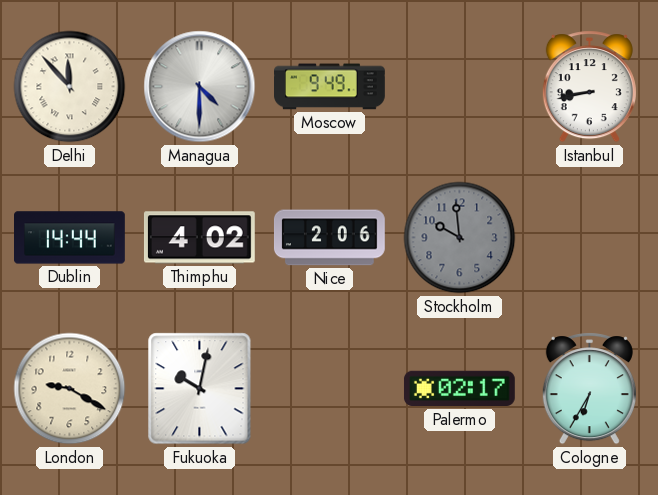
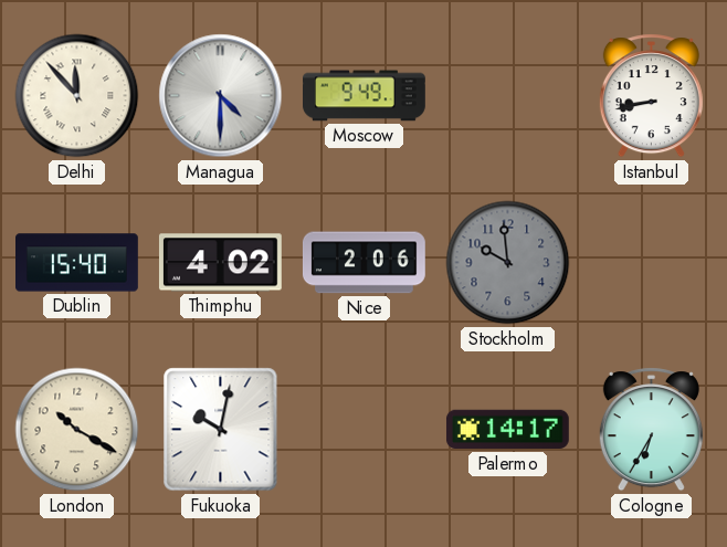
Dublin: 14:44 -> 15:40
London: 9:20 -> 10:20
Palermo: 02:17 -> 14:17
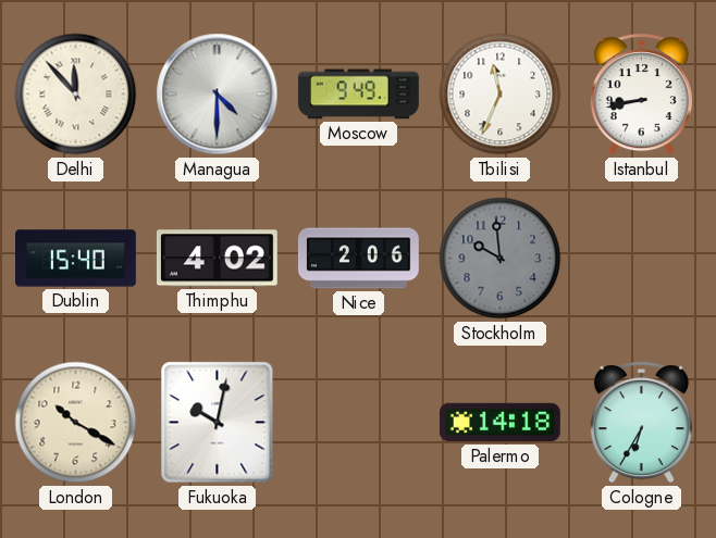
Tbilisi: none -> 11:34
Palermo: 14:17 -> 14:18
